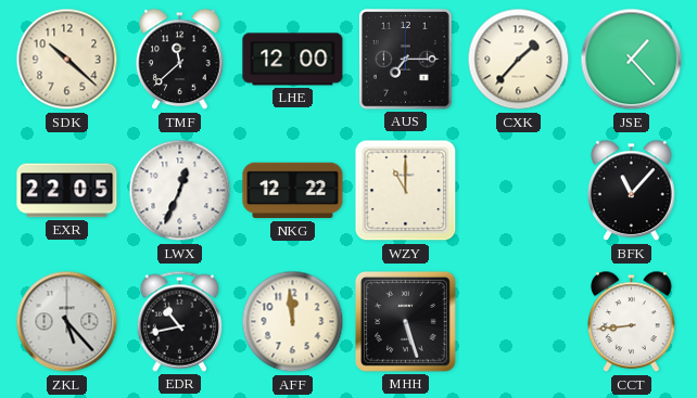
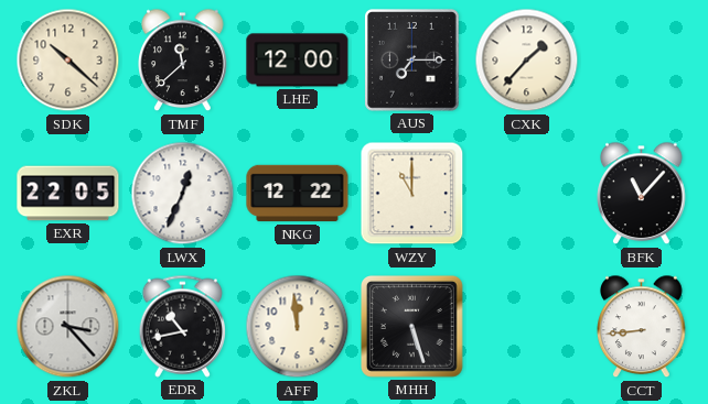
JSE: 1:23 -> none
ZKL: 5:23 -> 3:23
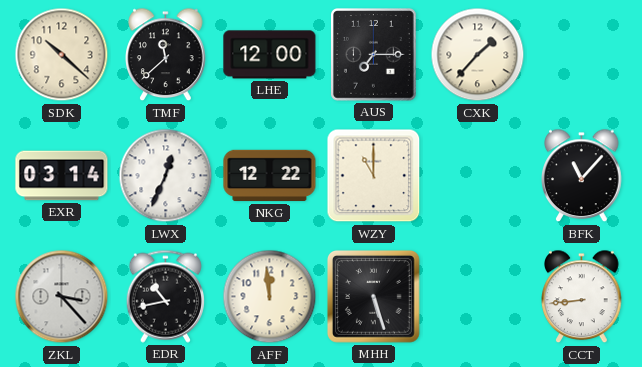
EXR: 22:05 -> 03:14
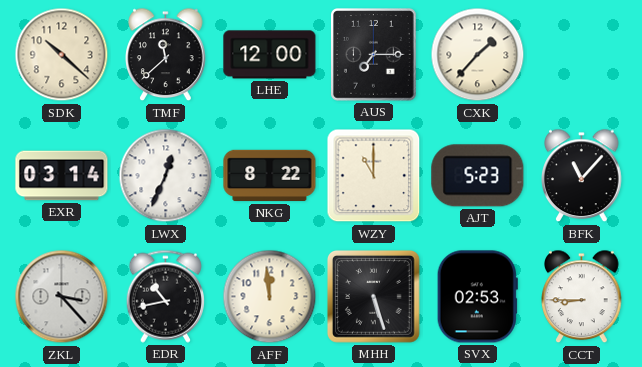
NKG: 12:22 -> 8:22
AJT: none -> 5:23
SVX: none -> 02:53
CCT: 8:44 -> 8:45
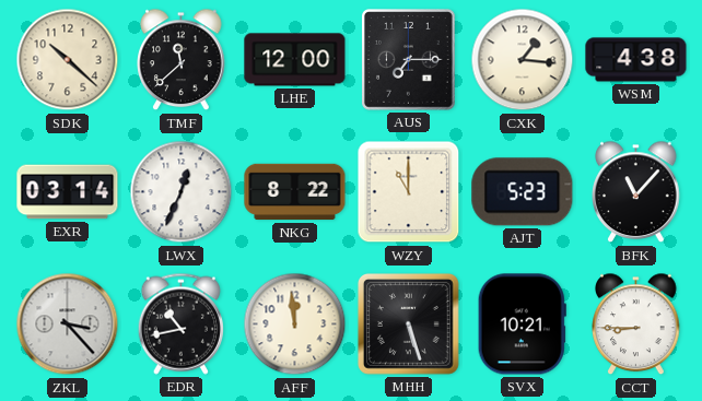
CXK: 1:37 -> 1:16
WSM: none -> 4:38
SVX: 02:53 -> 10:21
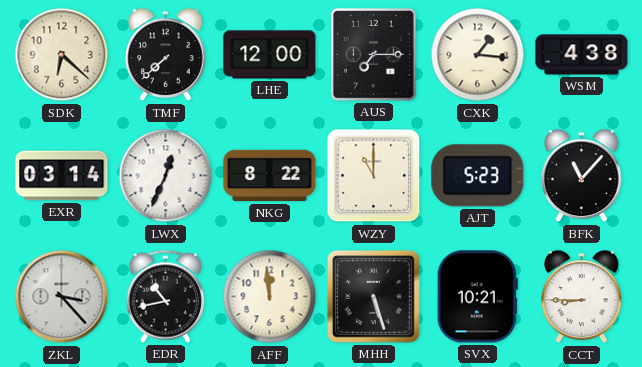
SDK: 10:22 -> 6:22
TMF: 11:38 -> 7:38
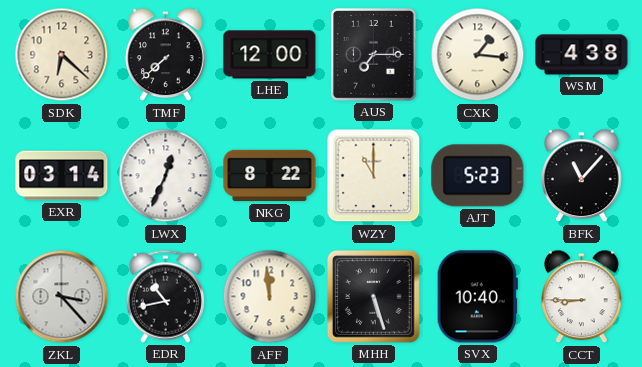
SVX: 10:21 -> 10:40
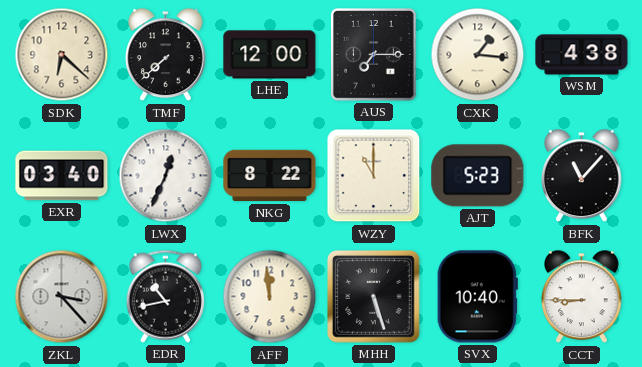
EXR: 03:14 -> 03:40
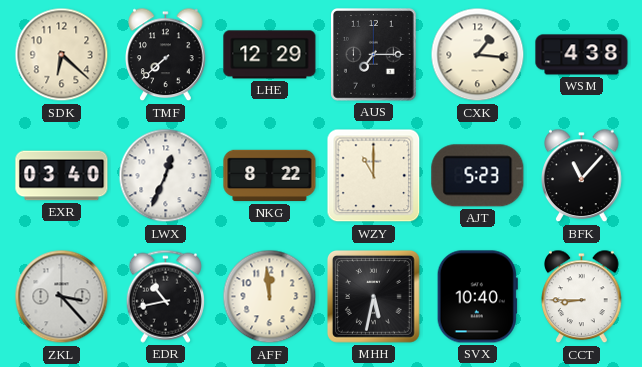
LHE: 12:00 -> 12:29
MHH: 5:27 -> 5:32
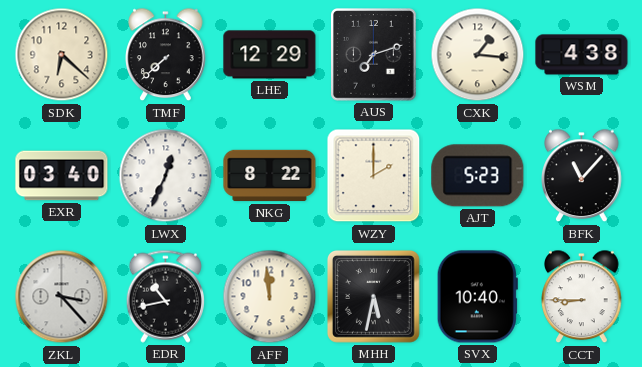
AUS: 7:15 -> 7:12
WZY: 11:00 -> 2:00
